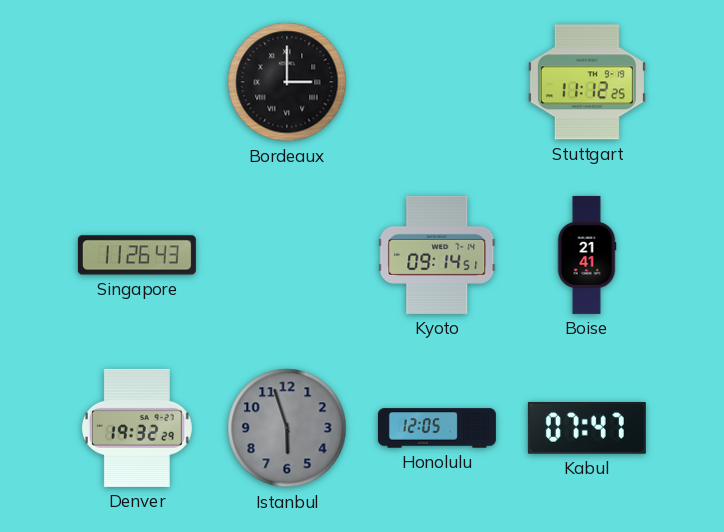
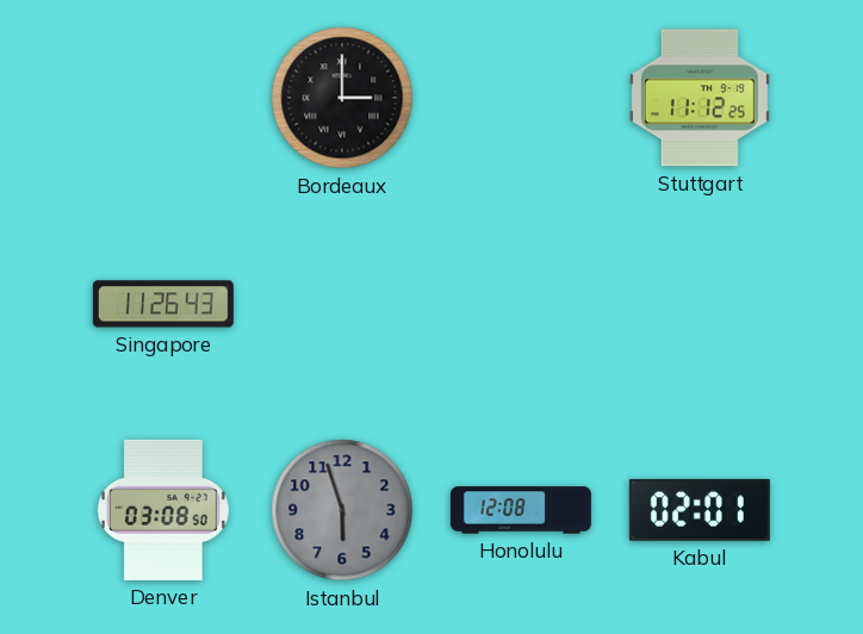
Kyoto: 09:14 -> none
Boise: 21:41 -> none
Denver: 19:32 -> 03:08
Honolulu: 12:05 -> 12:08
Kabul: 07:47 -> 02:01
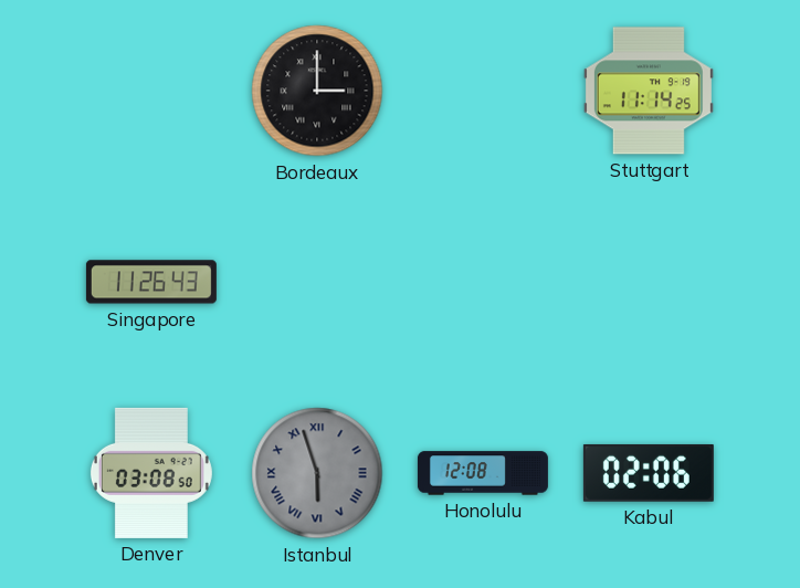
Stuttgart: 11:12 -> 11:14
Istanbul numerals: Arabic -> Roman
Kabul: 02:01 -> 02:06
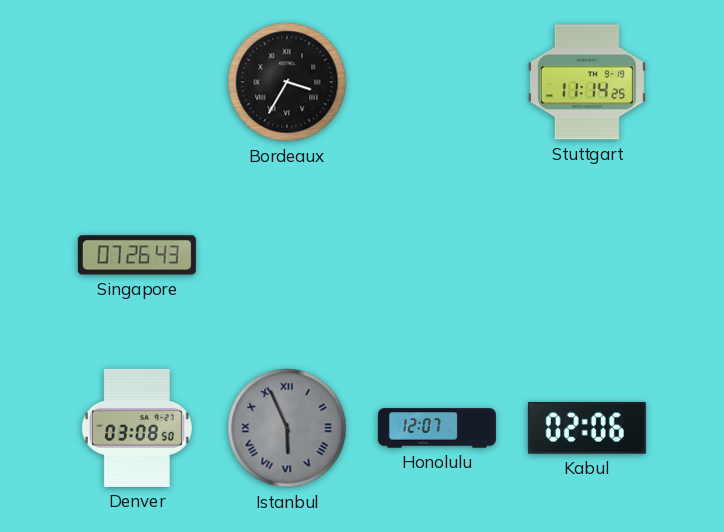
Bordeaux: 3:00 -> 3:35
Singapore: 11:26 -> 07:26
Istanbul: 5:57 -> 5:56
Honolulu: 12:08 -> 12:07
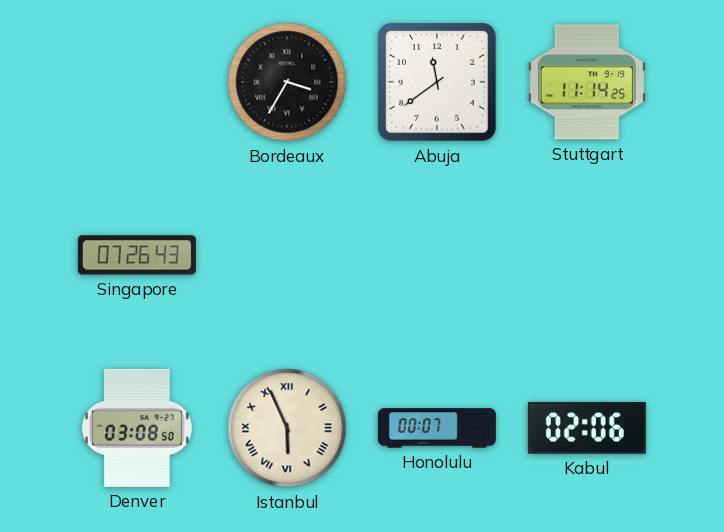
Abuja: none -> 11:39
Istanbul dial: grey -> cream
Honolulu: 12:07 -> 00:07
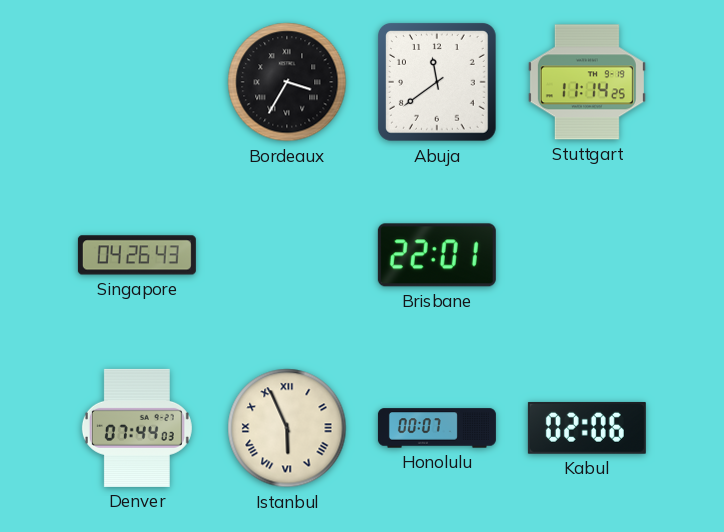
Singapore: 07:26 -> 04:26
Brisbane: none -> 22:01
Denver: 03:08 -> 07:44
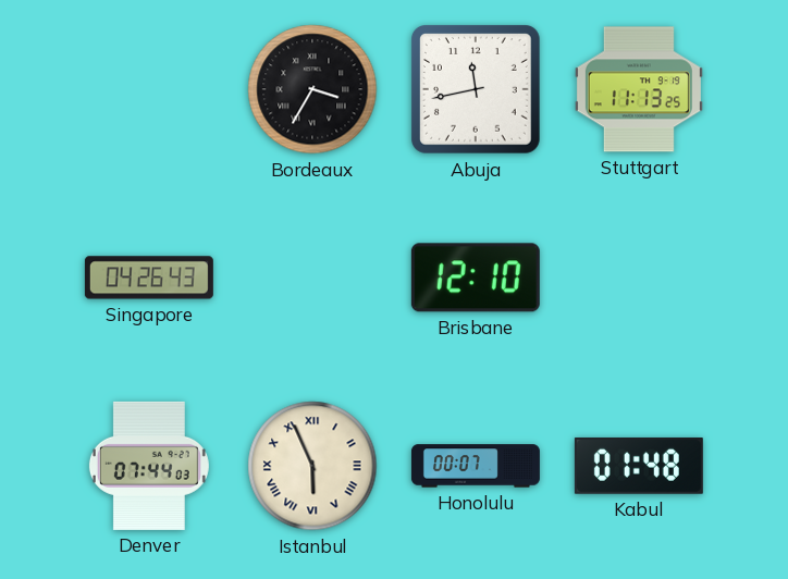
Abuja: 11:39 -> 11:43
Stuttgart: 11:14 -> 11:13
Brisbane: 22:01 -> 12:10
Kabul: 02:06 -> 01:48
